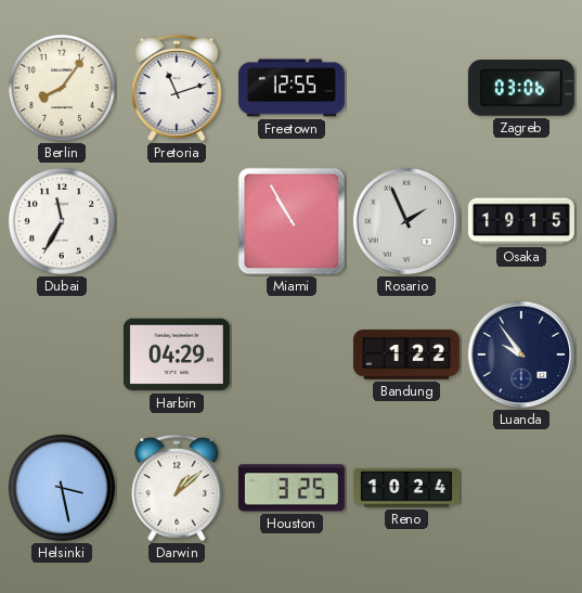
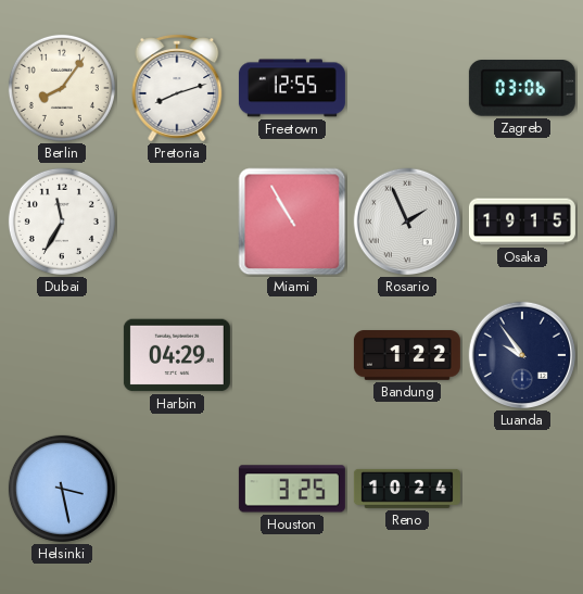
Pretoria: 11:12 -> 8:12
Darwin: 1:08 -> none
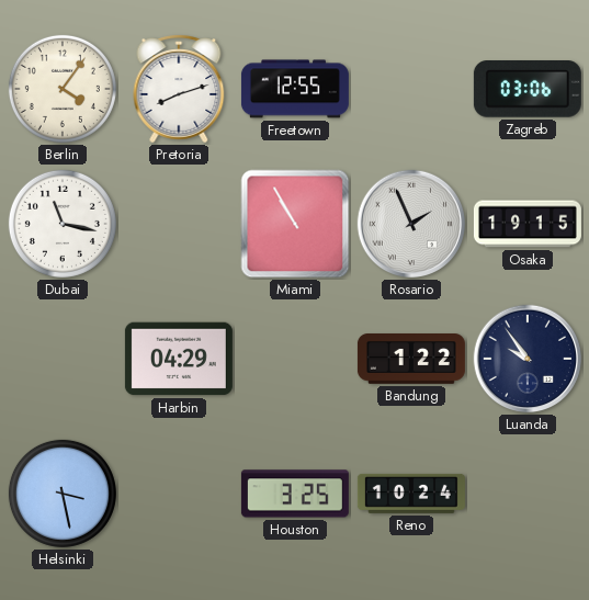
Berlin: 8:06 -> 4:06
Dubai: 11:35 -> 11:17
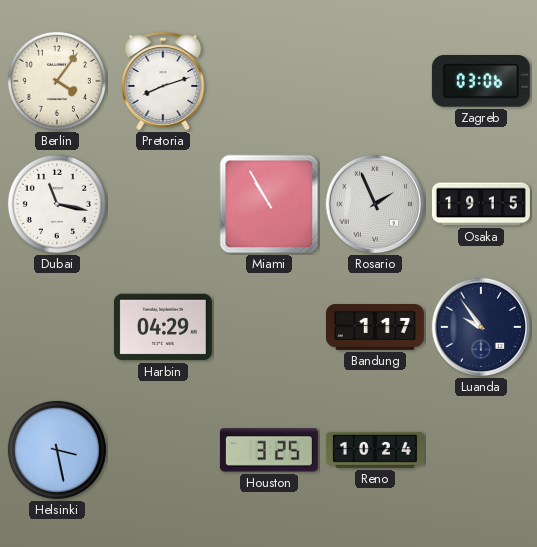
Freetown: 12:55 -> none
Bandung: 1:22 -> 1:17
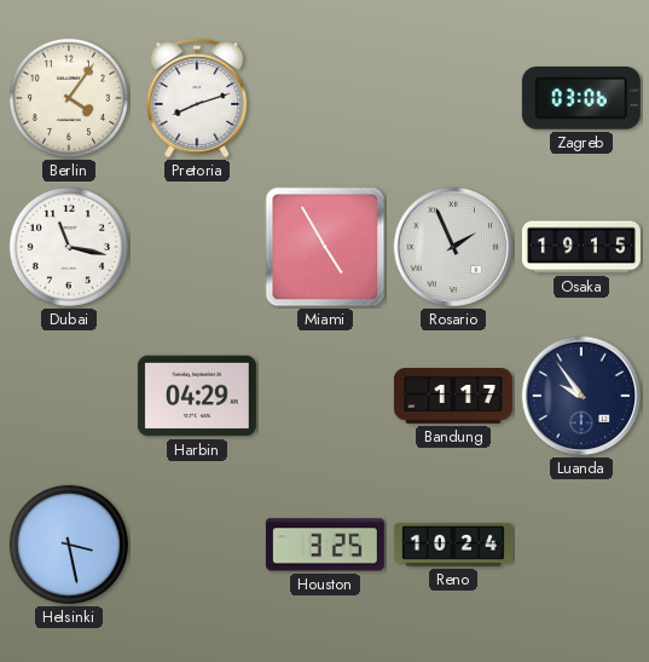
Miami: 10:55 -> 4:55
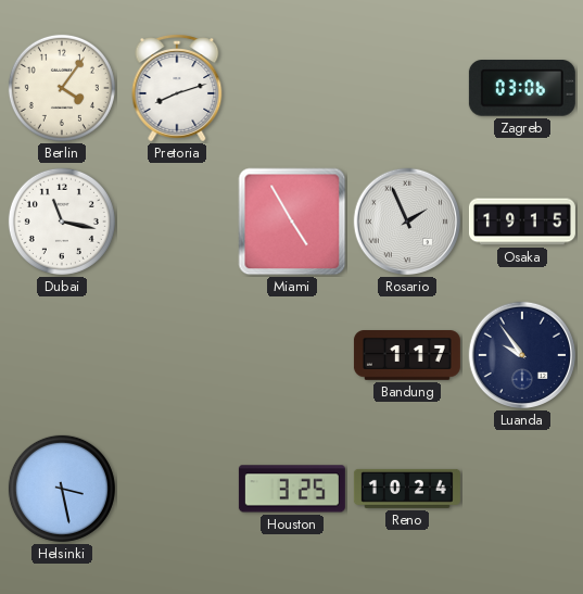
Harbin: 04:29 -> none
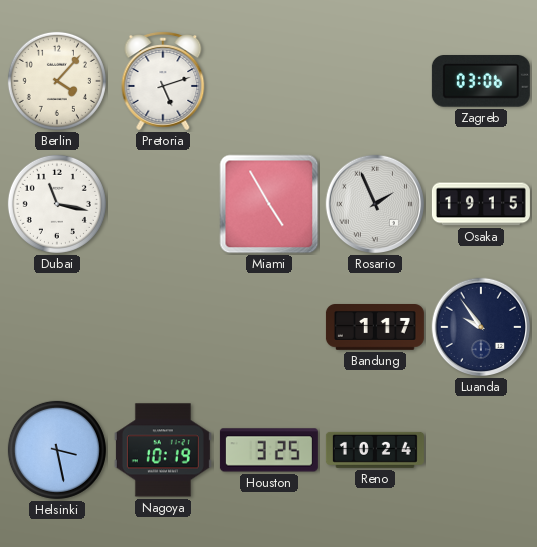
Berlin: 4:06 -> 4:07
Pretoria: 8:12 -> 5:12
Nagoya: none -> 10:19
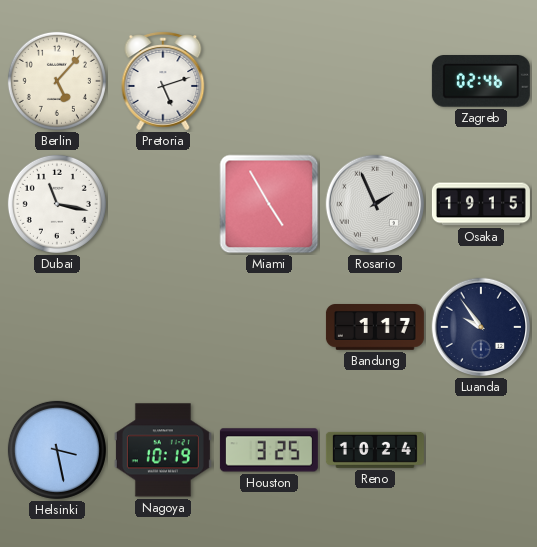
Berlin: 4:07 -> 5:07
Zagreb: 03:06 -> 02:46
